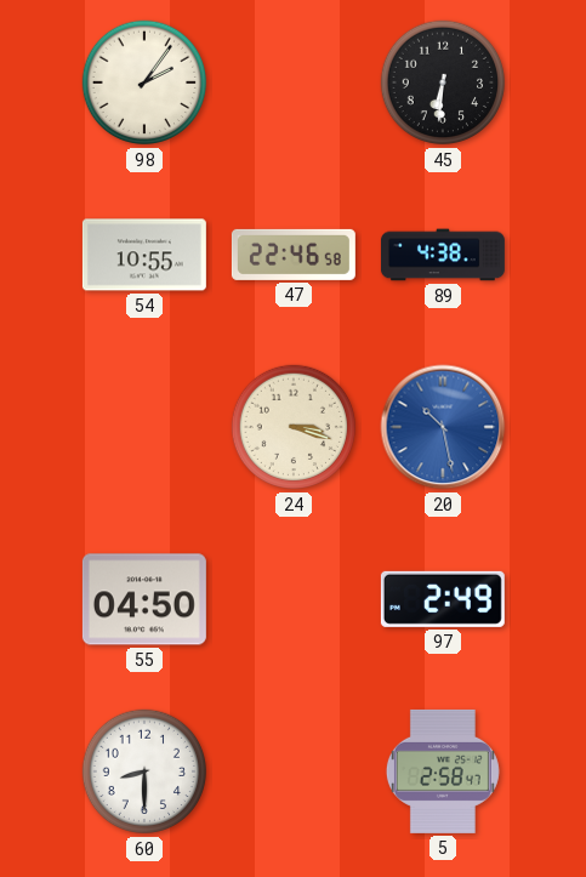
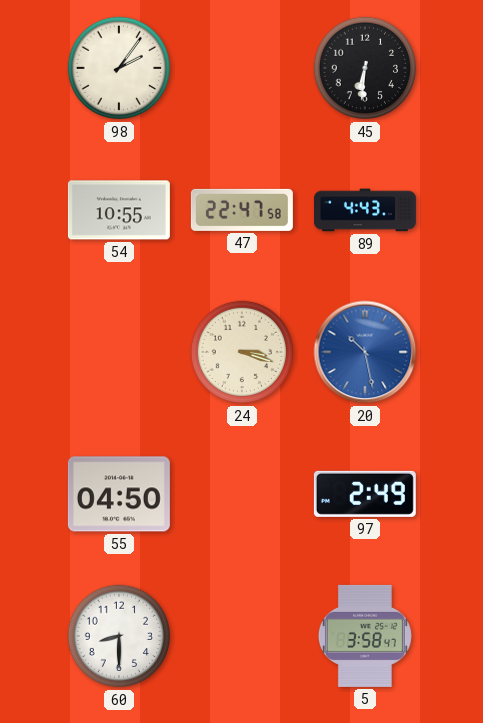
47: 22:46 -> 22:47
89: 4:38 -> 4:43
5: 2:58 -> 3:58
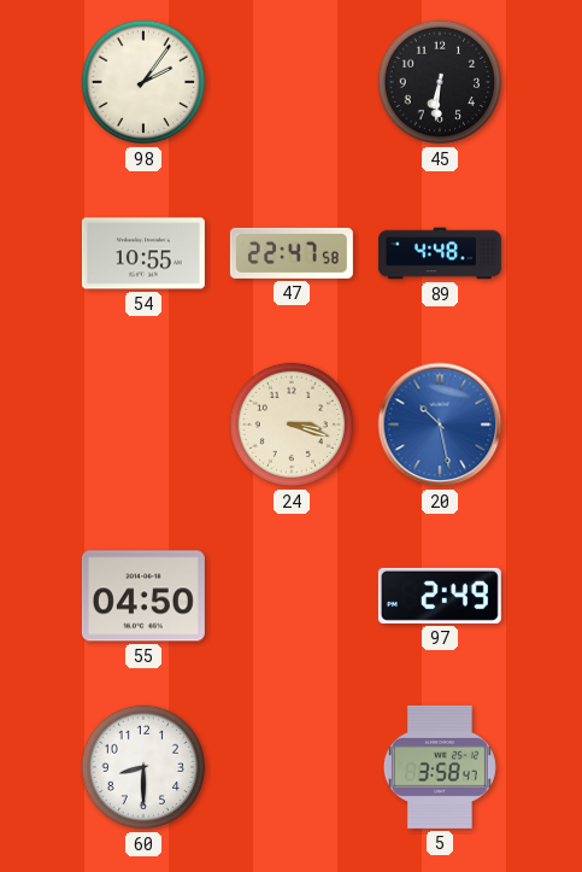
89: 4:43 -> 4:48
